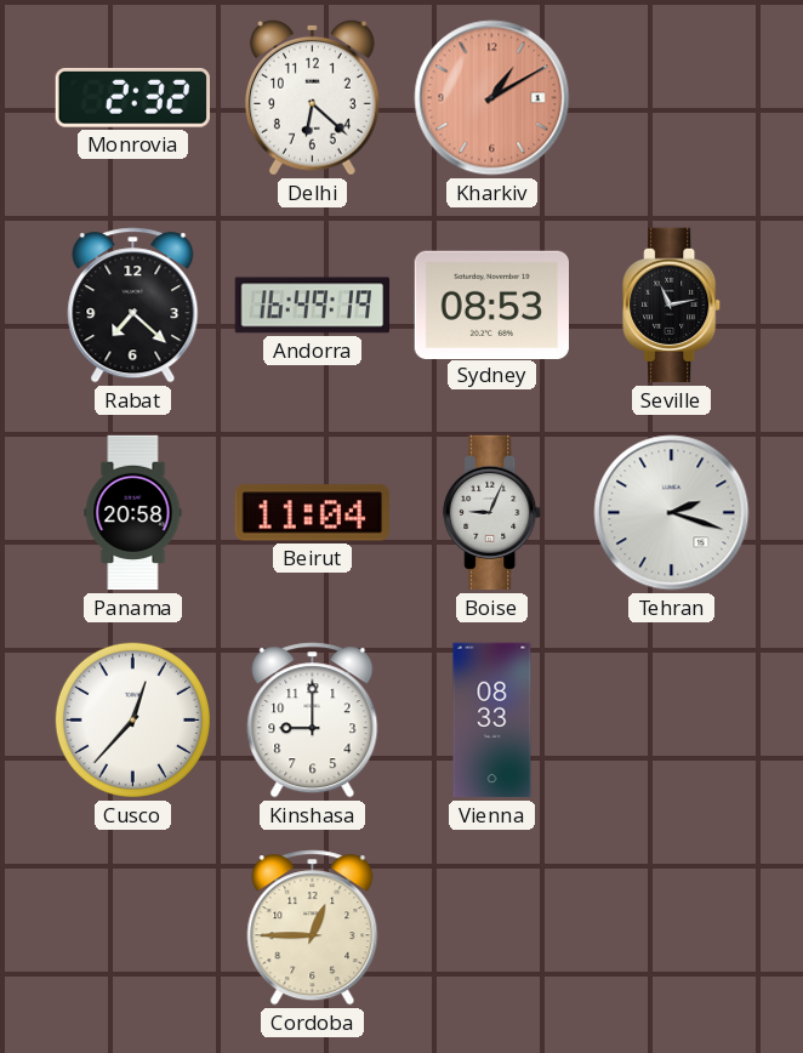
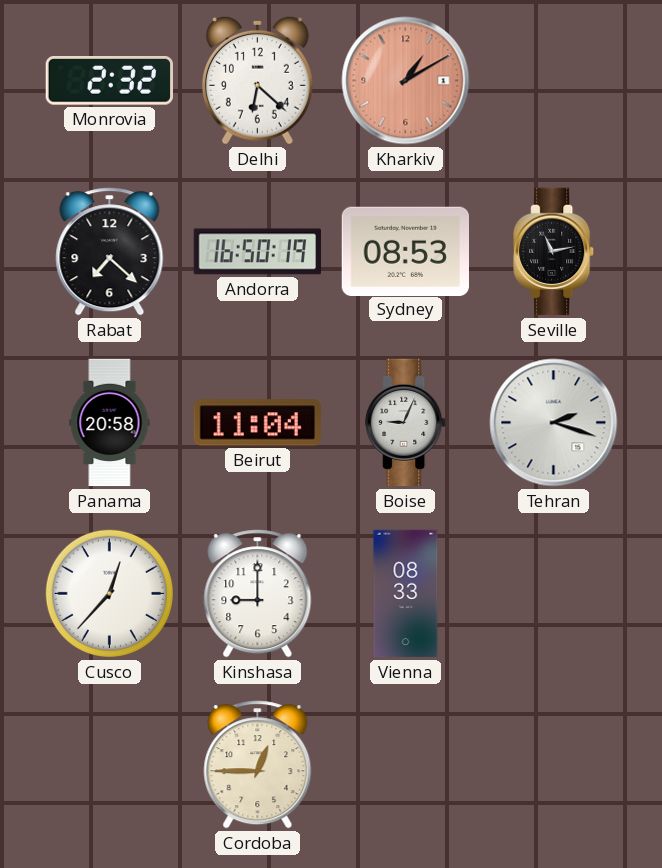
Andorra: 16:49 -> 16:50
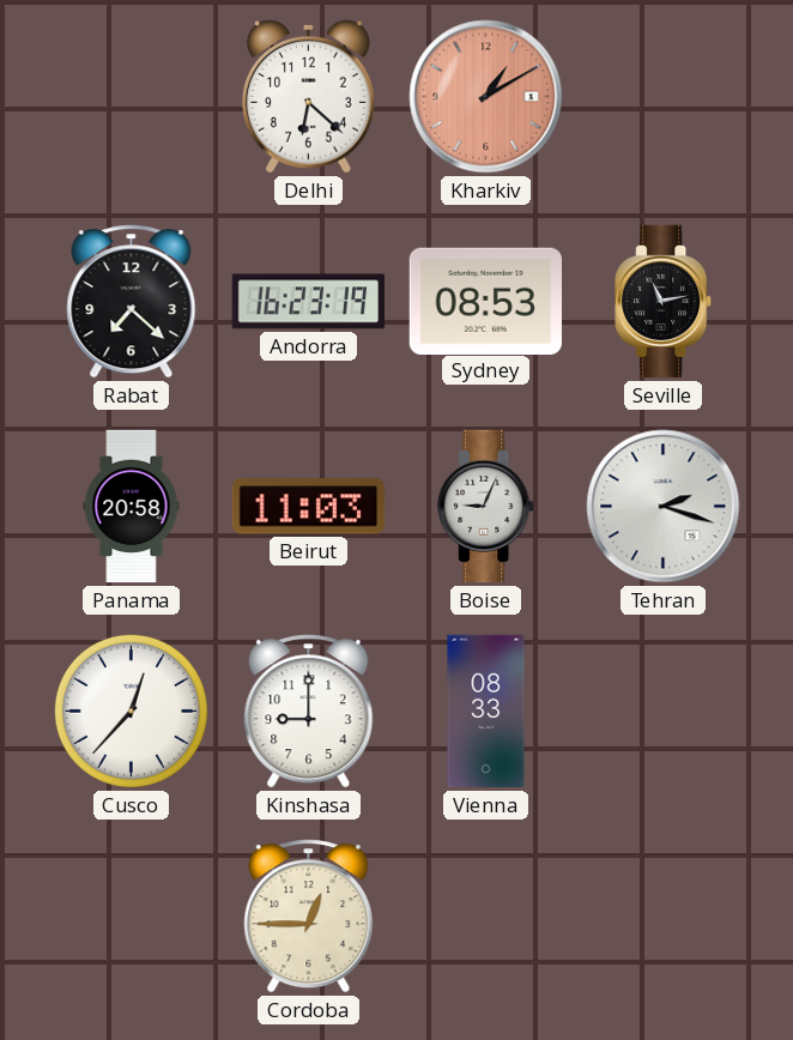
Monrovia: 2:32 -> none
Andorra: 16:50 -> 16:23
Beirut: 11:04 -> 11:03
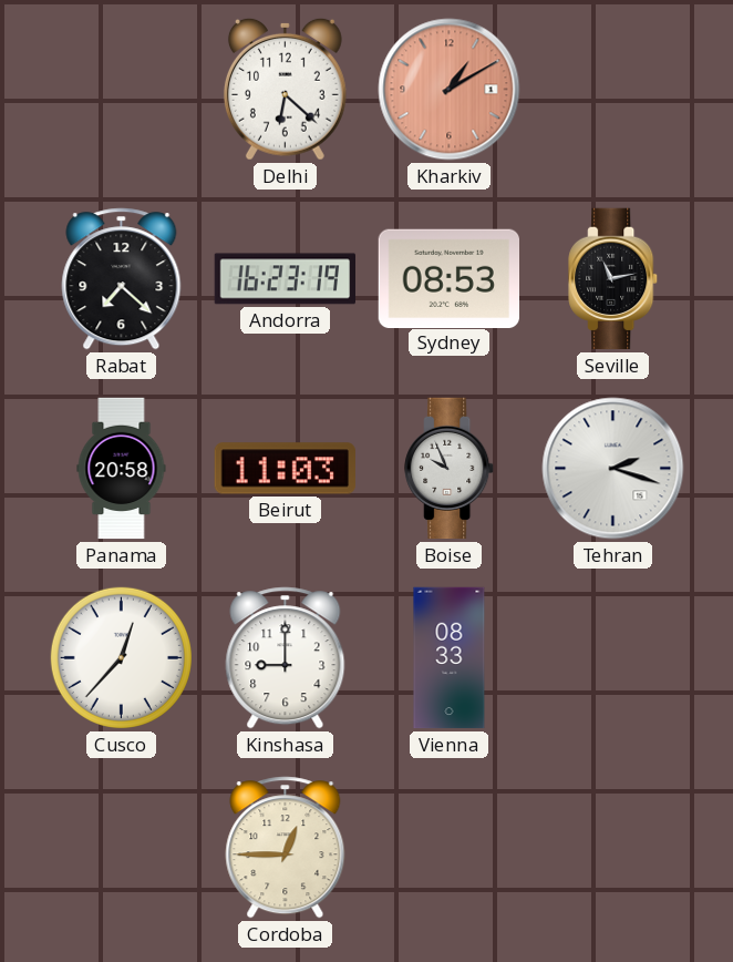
Boise: 9:04 -> 9:56
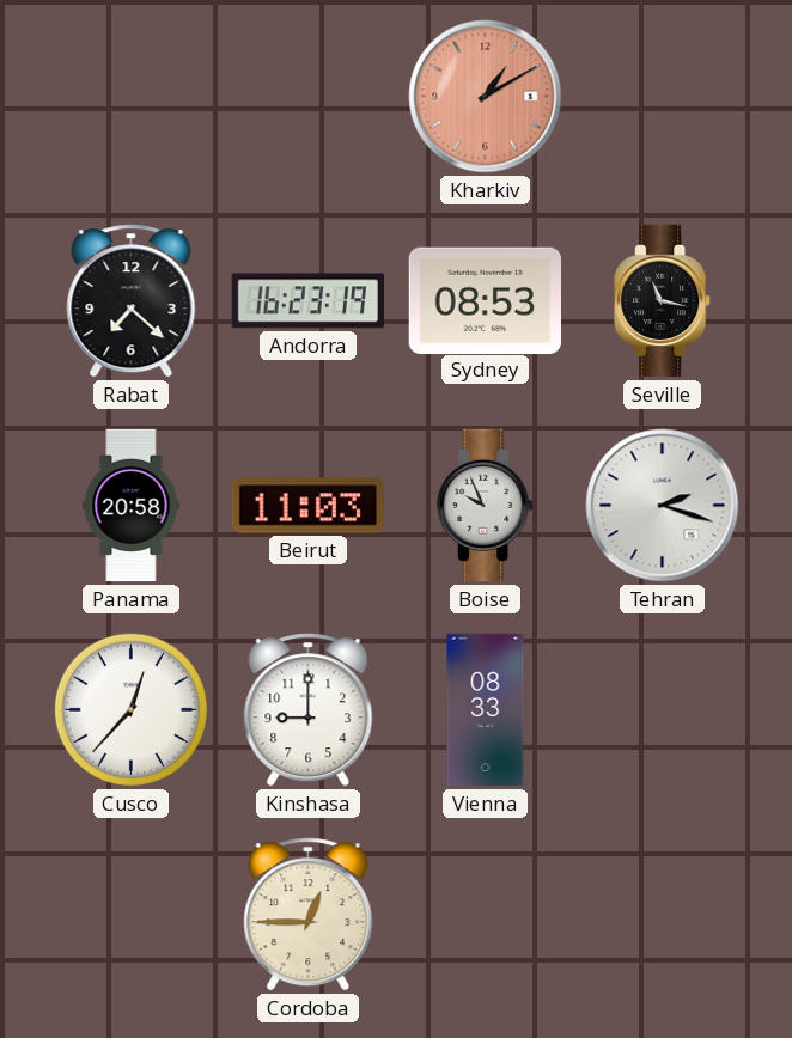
Delhi: 6:22 -> none
Seville: 11:13 -> 11:17
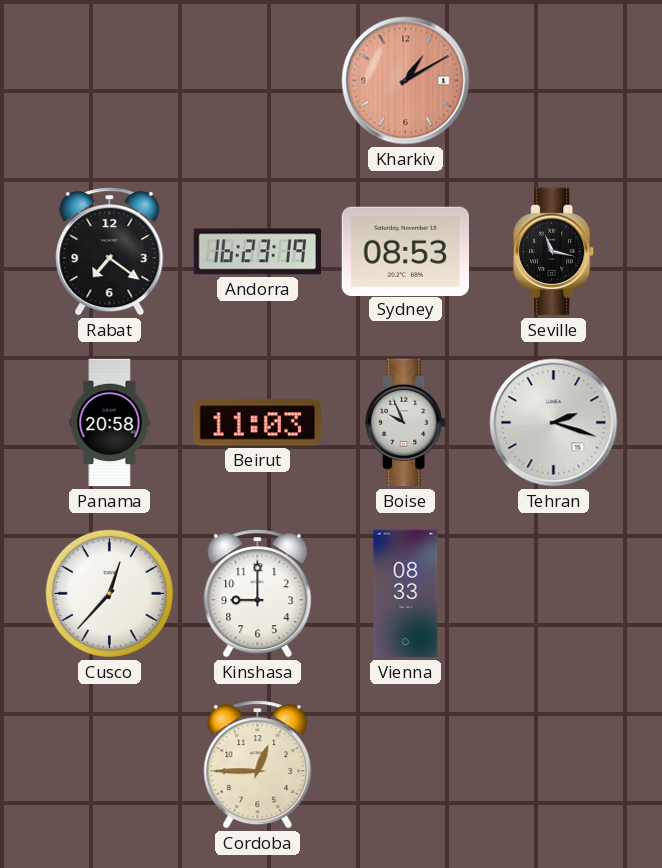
Rabat: 7:22 -> 7:21
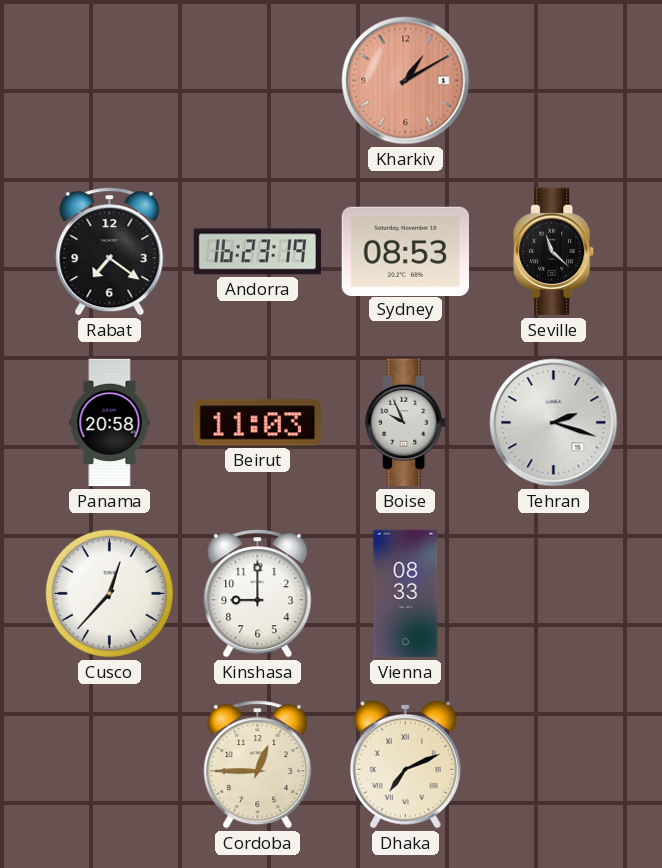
Seville: 11:17 -> 11:22
Dhaka: none -> 7:11
